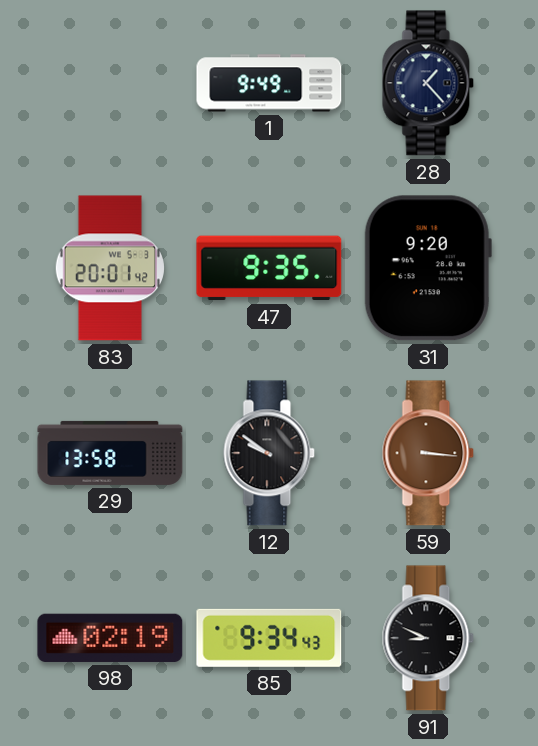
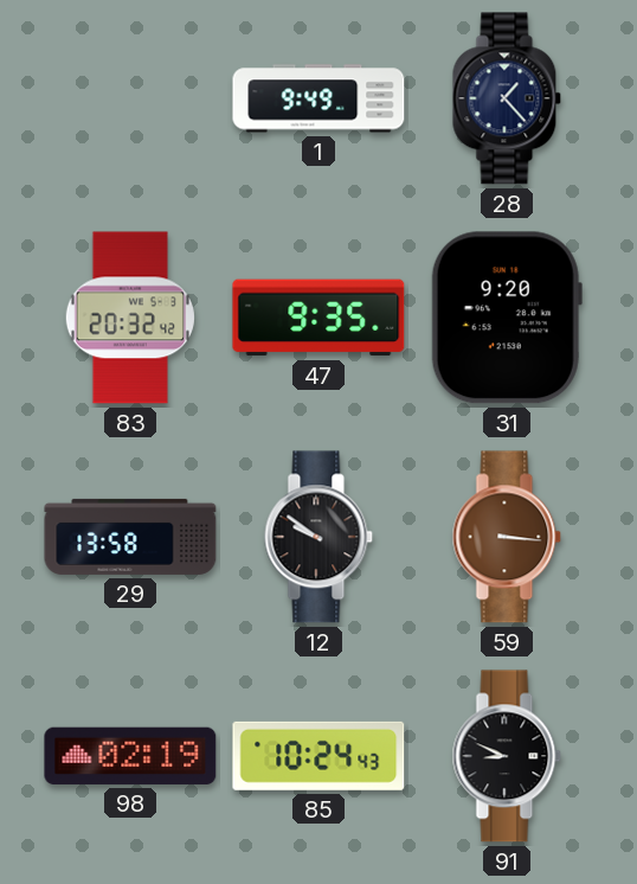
83: 20:01 -> 20:32
85: 9:34 -> 10:24
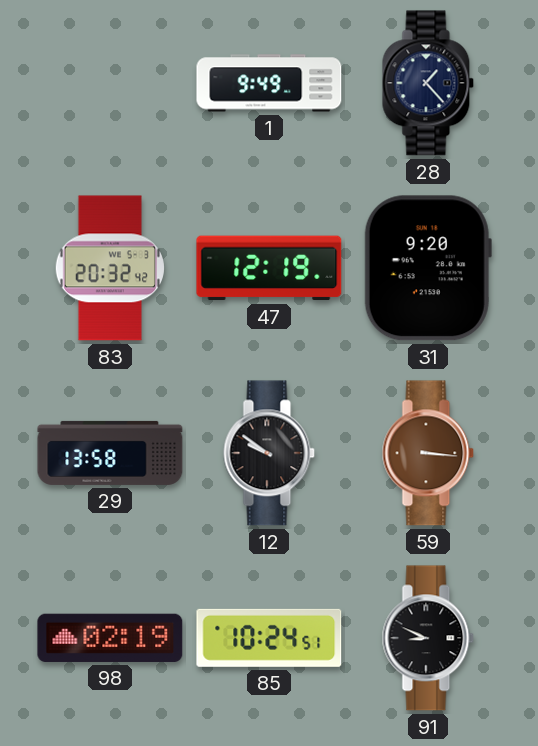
47: 9:35 -> 12:19
85: 10:24:43 -> 10:24:51
